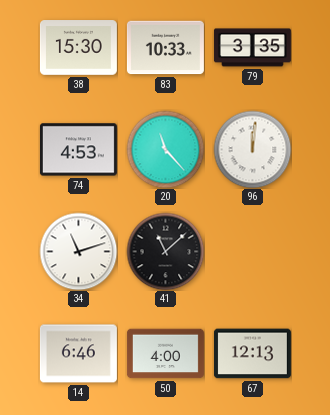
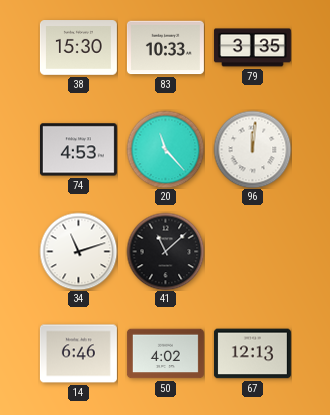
50: 4:00 -> 4:02
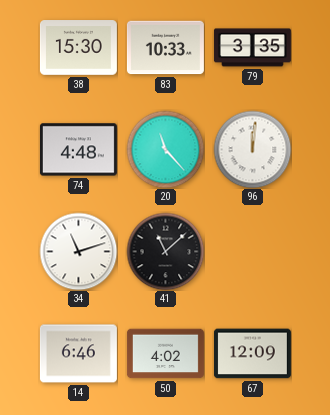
74: 4:53 -> 4:48
67: 12:13 -> 12:09
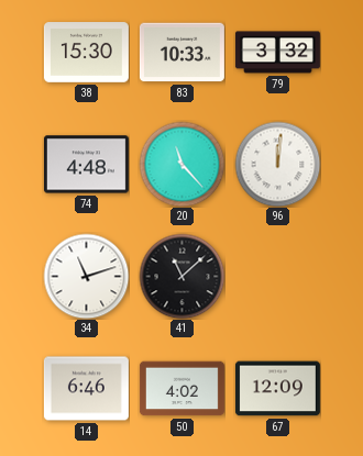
79: 3:35 -> 3:32
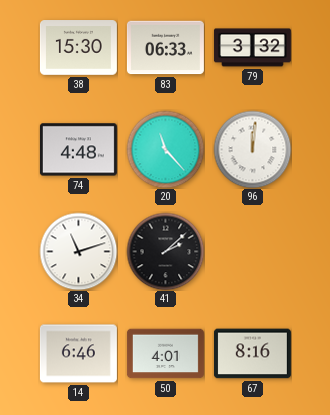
83: 10:33 -> 06:33
41: 11:08 -> 2:08
50: 4:02 -> 4:01
67: 12:09 -> 8:16
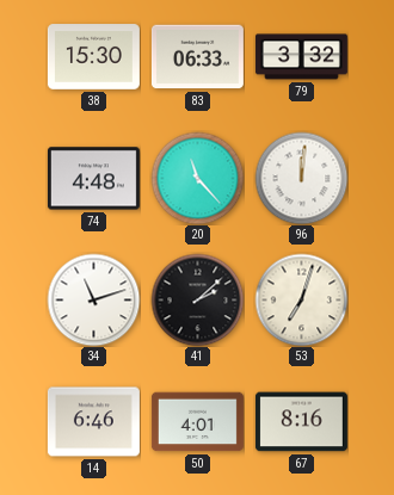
53: none -> 7:03
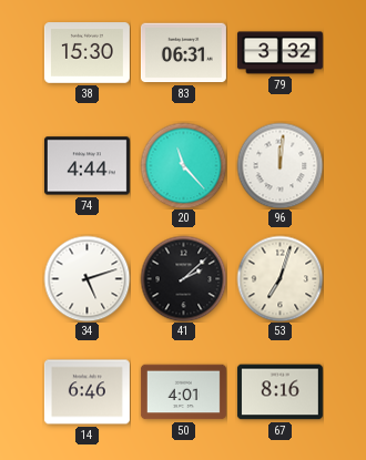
83: 06:33 -> 06:31
74: 4:48 -> 4:44
34: 11:12 -> 5:12
